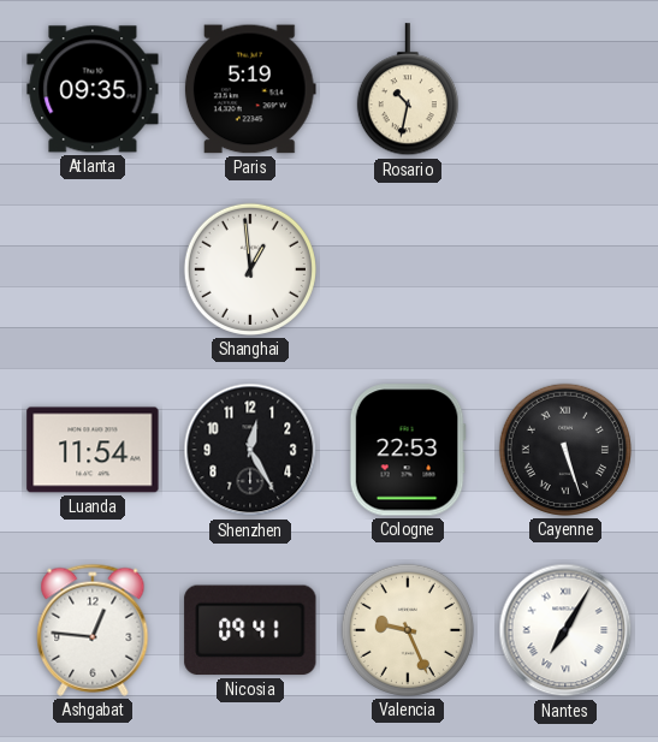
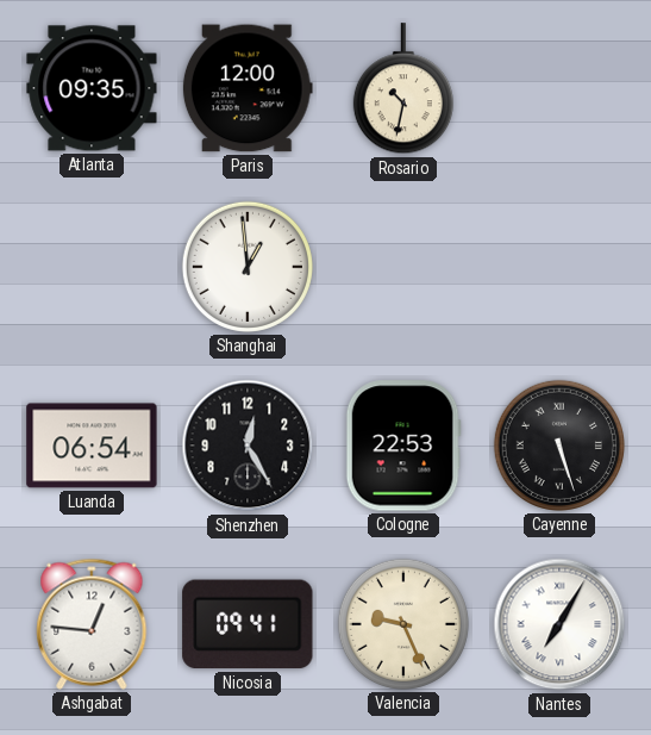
Paris: 5:19 -> 12:00
Luanda: 11:54 -> 06:54
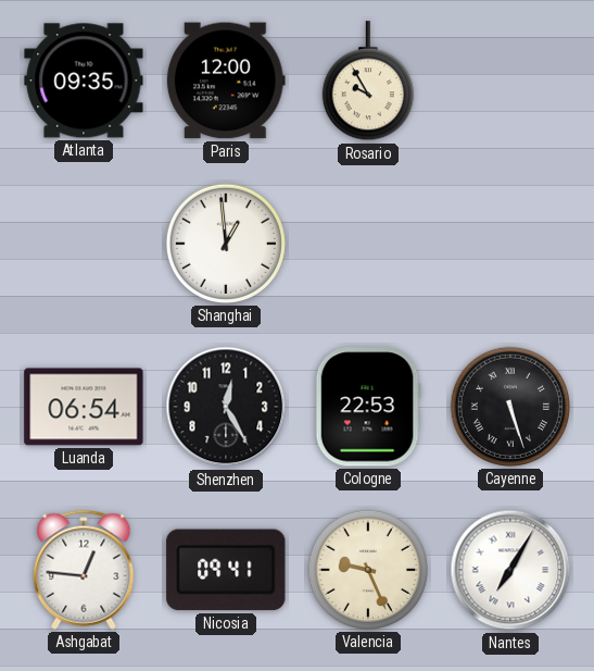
Rosario: 10:32 -> 9:55
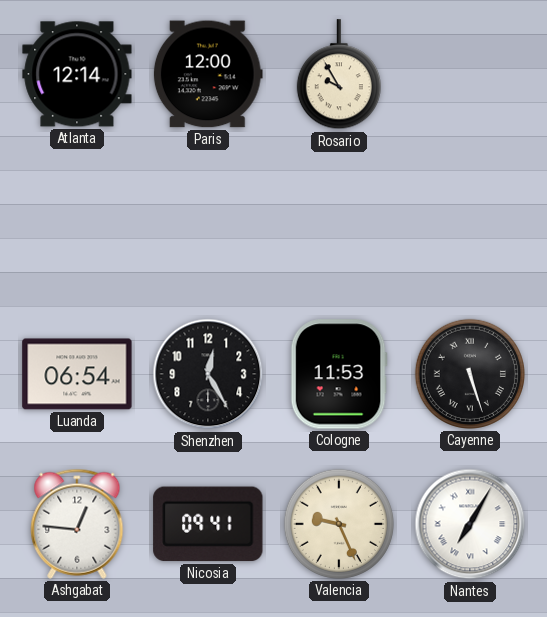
Atlanta: 09:35 -> 12:14
Shanghai: 12:59 -> none
Cologne: 22:53 -> 11:53
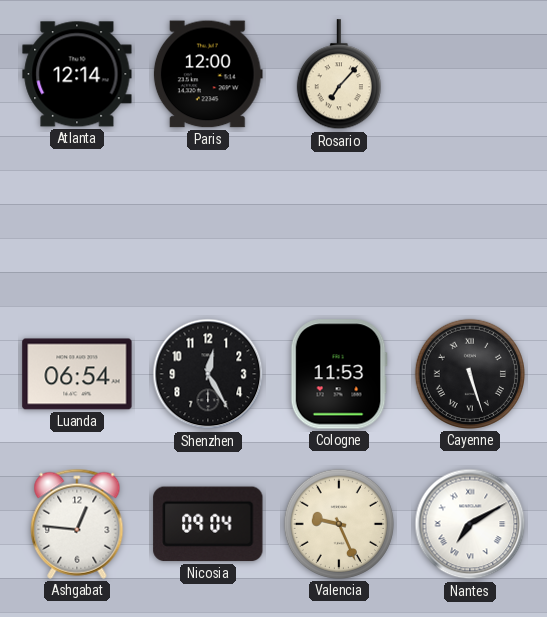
Rosario: 9:55 -> 7:07
Nicosia: 09:41 -> 09:04
Nantes: 7:05 -> 7:10
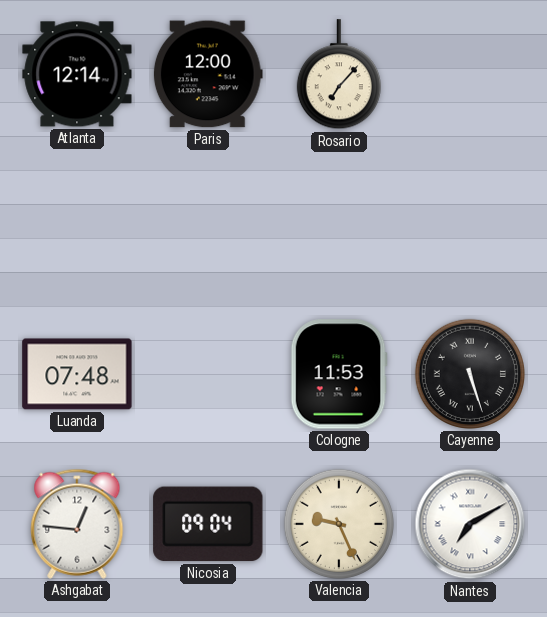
Luanda: 06:54 -> 07:48
Shenzhen: 12:25 -> none
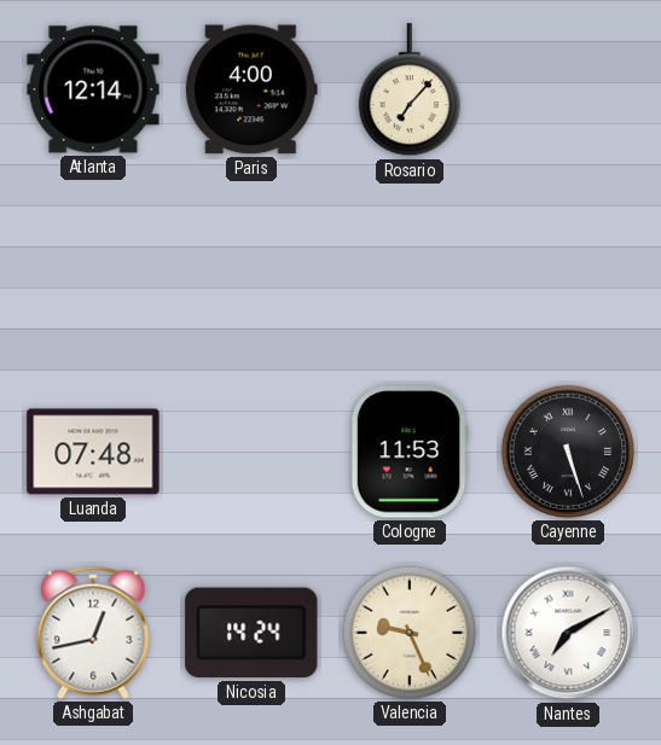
Paris: 12:00 -> 4:00
Ashgabat: 12:46 -> 12:43
Nicosia: 09:04 -> 14:24
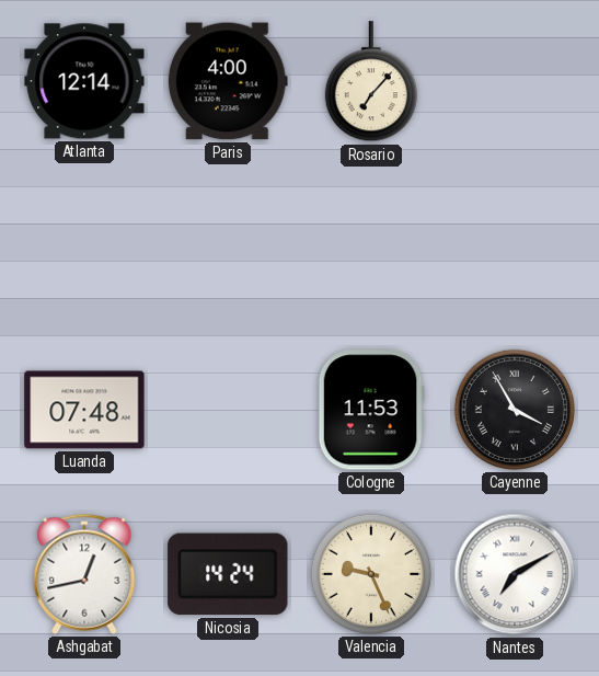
Cayenne: 5:27 -> 3:55
